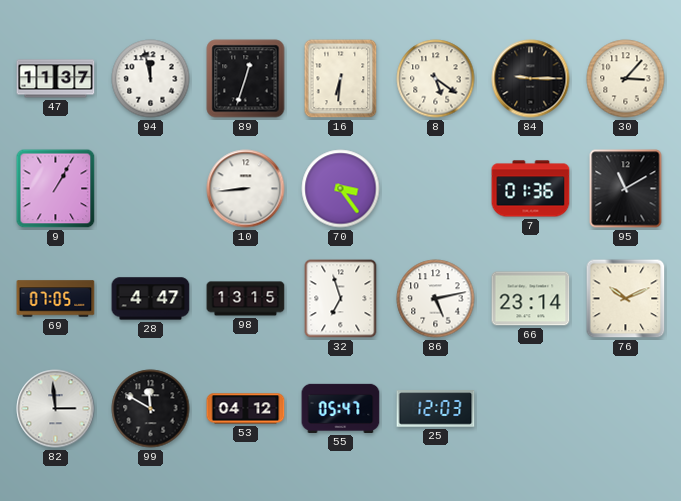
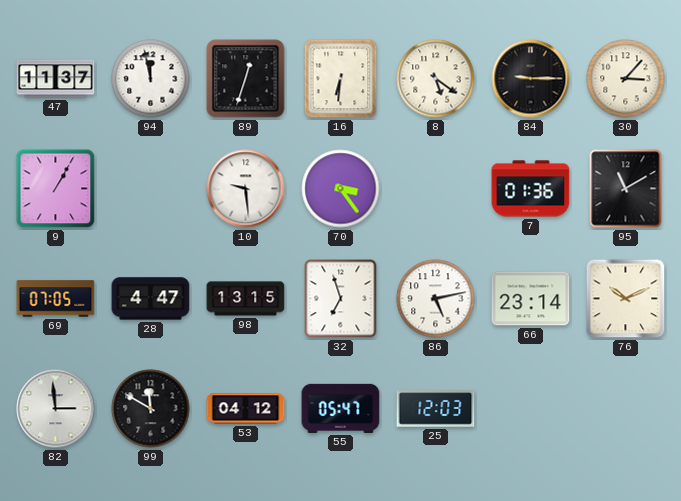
10: 8:44 -> 9:29
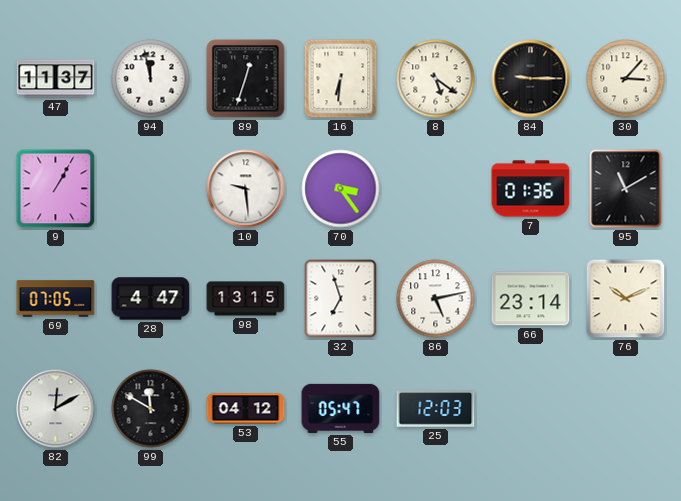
82: 2:59 -> 12:10
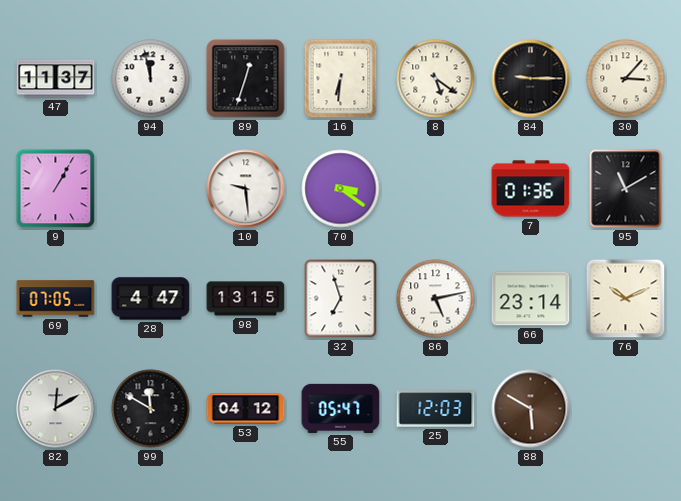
70: 3:24 -> 3:21
88: none -> 5:50
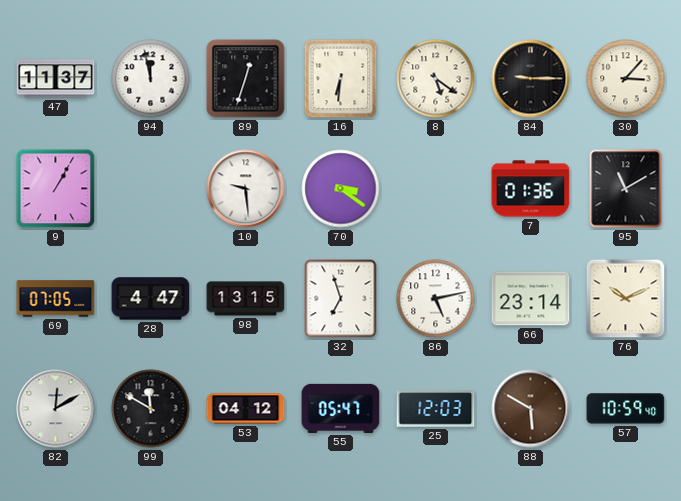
57: none -> 10:59
